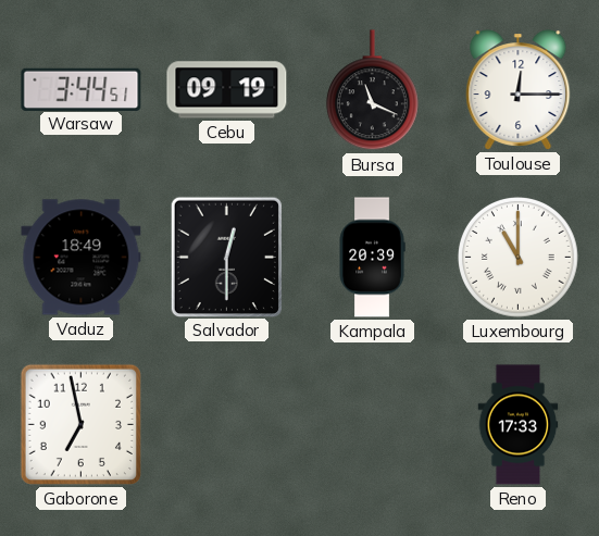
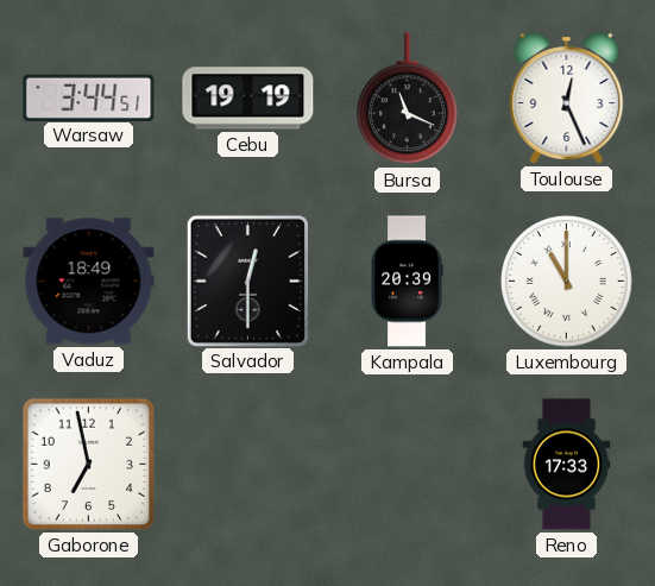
Cebu: 09:19 -> 19:19
Toulouse: 12:15 -> 12:26
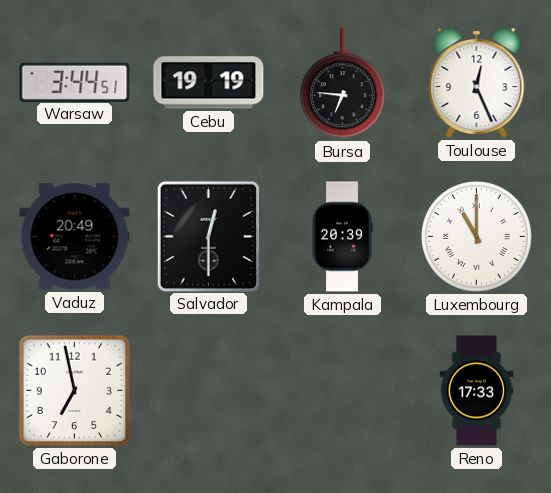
Bursa: 11:19 -> 6:46
Vaduz: 18:49 -> 20:49
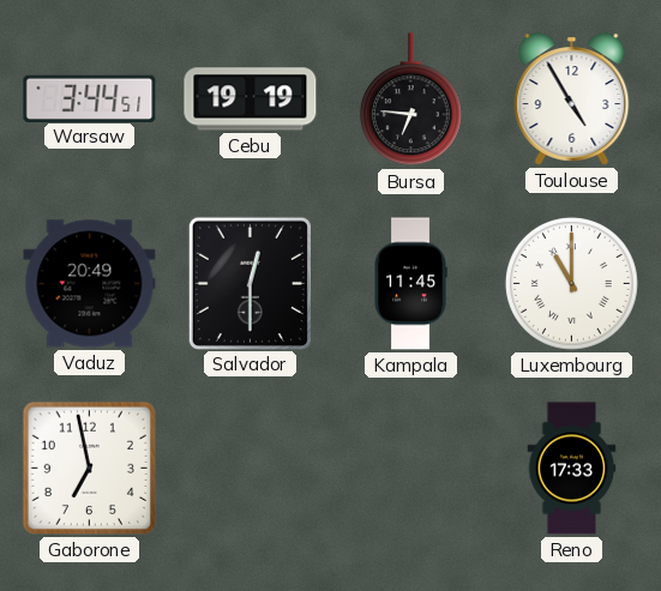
Toulouse: 12:26 -> 4:55
Kampala: 20:39 -> 11:45
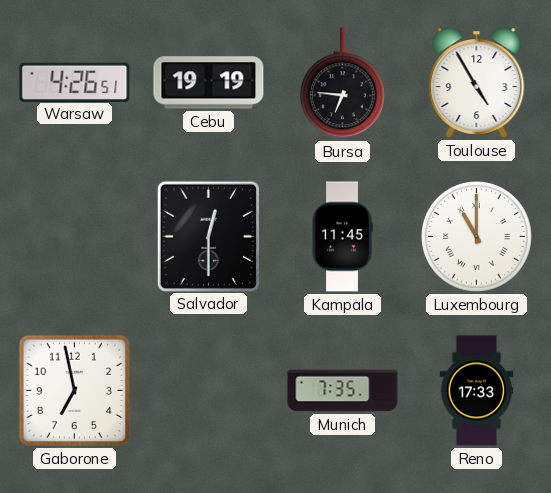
Warsaw: 3:44 -> 4:26
Vaduz: 20:49 -> none
Munich: none -> 7:35
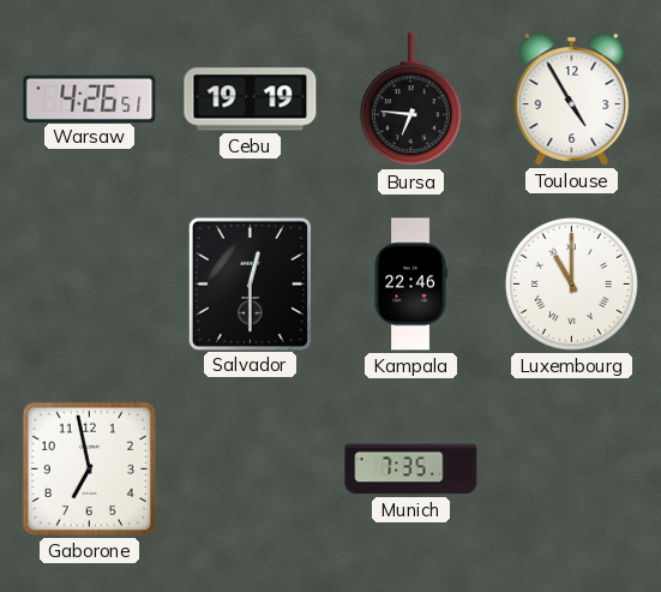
Kampala: 11:45 -> 22:46
Reno: 17:33 -> none
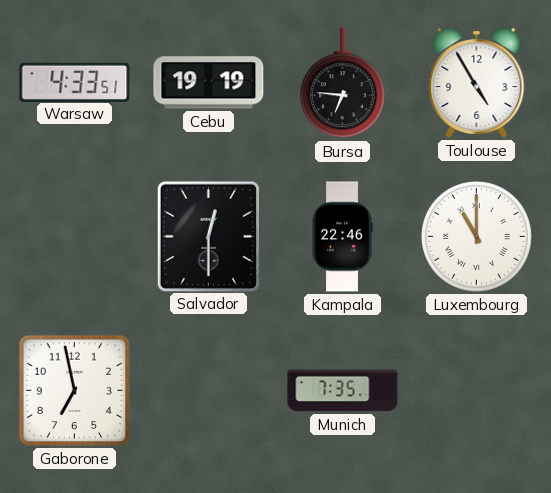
Warsaw: 4:26 -> 4:33
